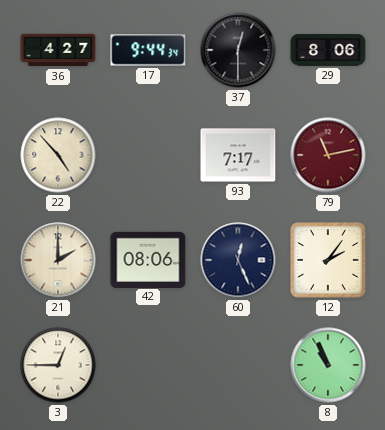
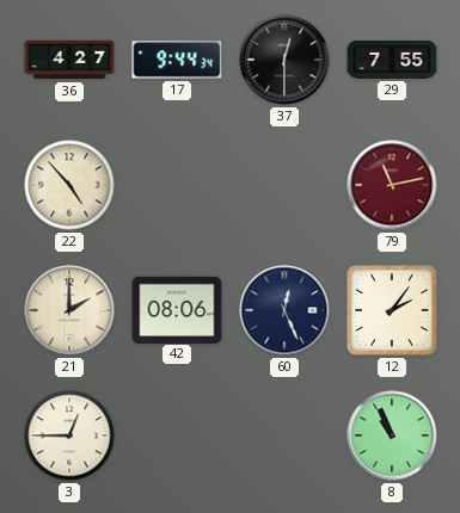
29: 8:06 -> 7:55
93: 7:17 -> none
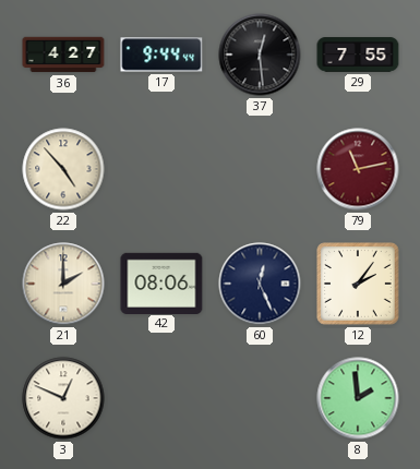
17: 9:44:34 -> 9:44:44
37: 12:30 -> 12:29
3: 12:45 -> 12:49
8: 10:56 -> 1:59
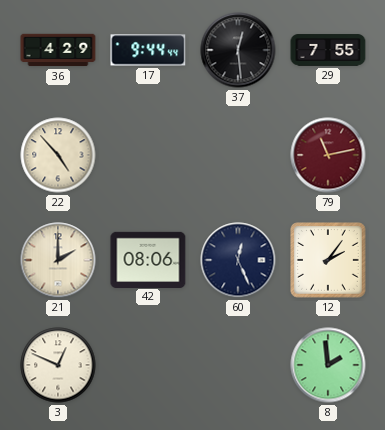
36: 4:27 -> 4:29
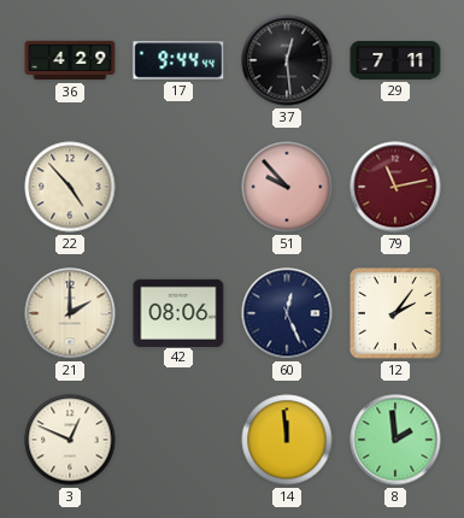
29: 7:55 -> 7:11
51: none -> 9:53
14: none -> 11:59
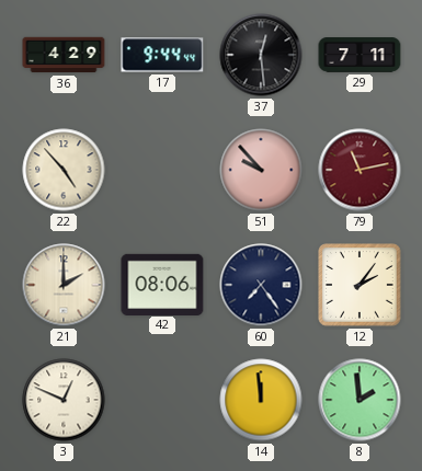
60: 12:26 -> 7:24
